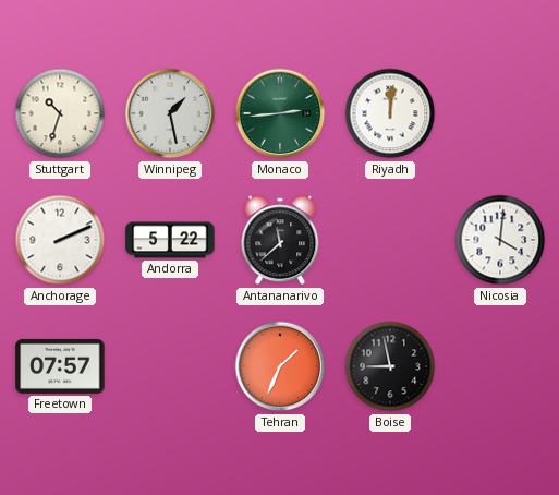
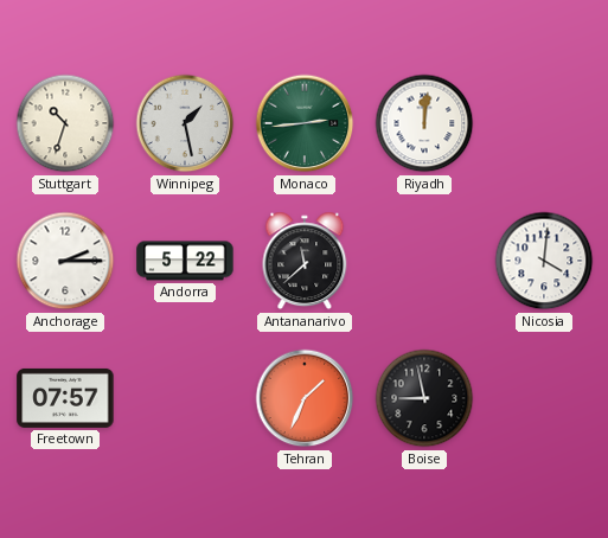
Anchorage: 2:11 -> 2:15
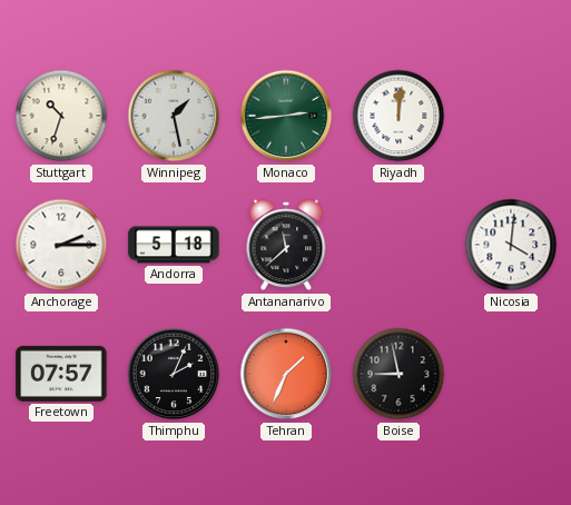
Andorra: 5:22 -> 5:18
Thimphu: none -> 2:04
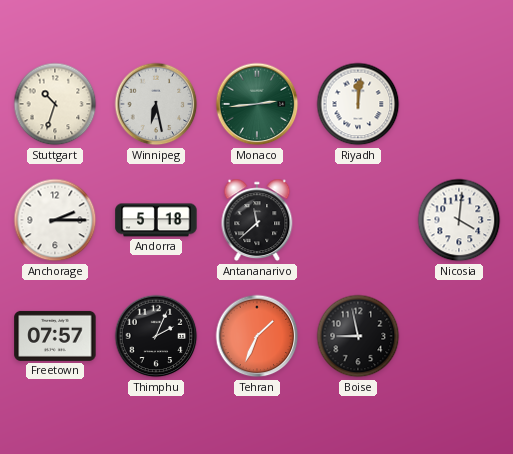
Winnipeg: 1:28 -> 6:28
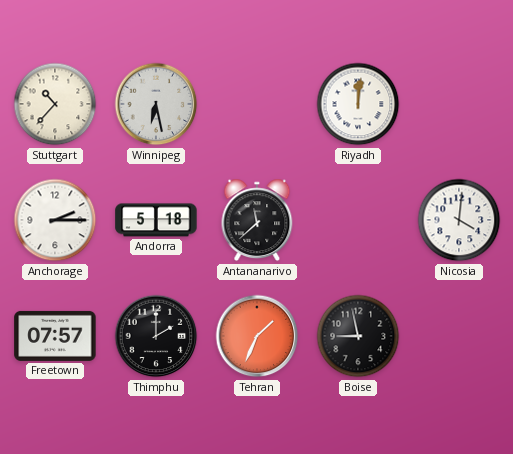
Stuttgart: 10:33 -> 10:37
Monaco: 2:44 -> none
Thimphu: 2:04 -> 2:00
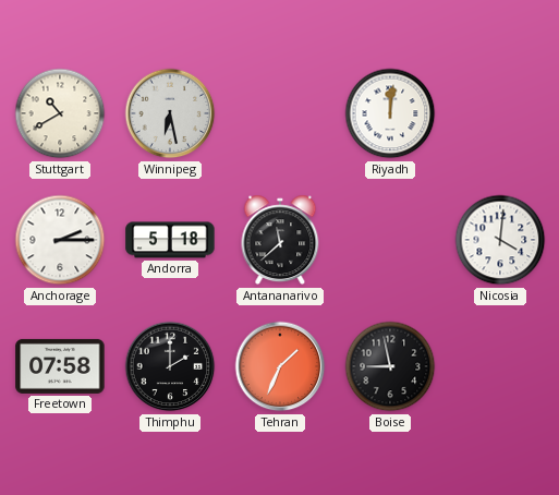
Stuttgart: 10:37 -> 10:40
Freetown: 07:57 -> 07:58
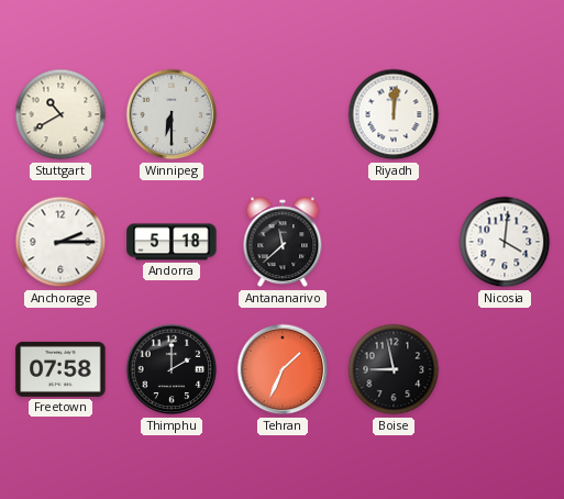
Winnipeg: 6:28 -> 6:30
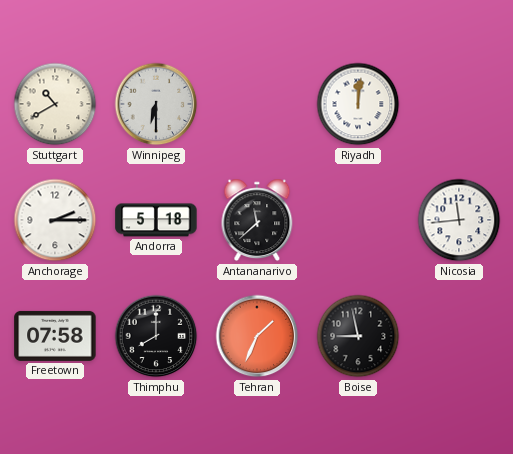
Nicosia: 4:01 -> 11:44
Thimphu: 2:00 -> 8:00
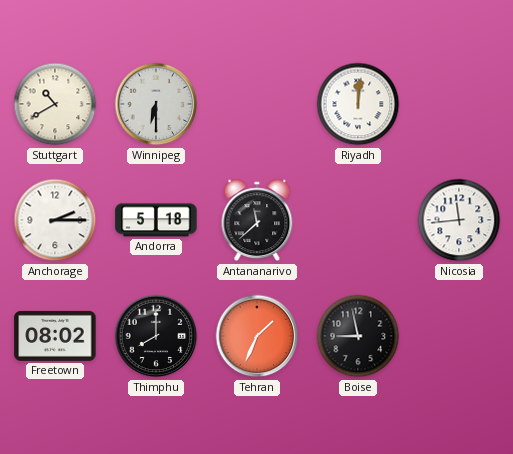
Freetown: 07:58 -> 08:02
